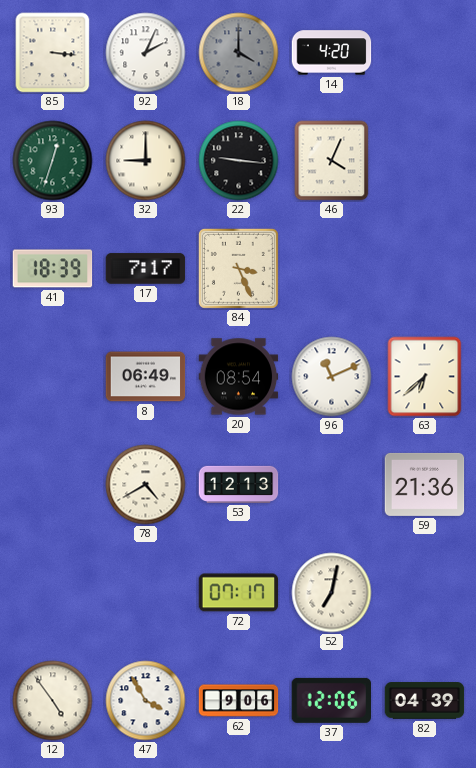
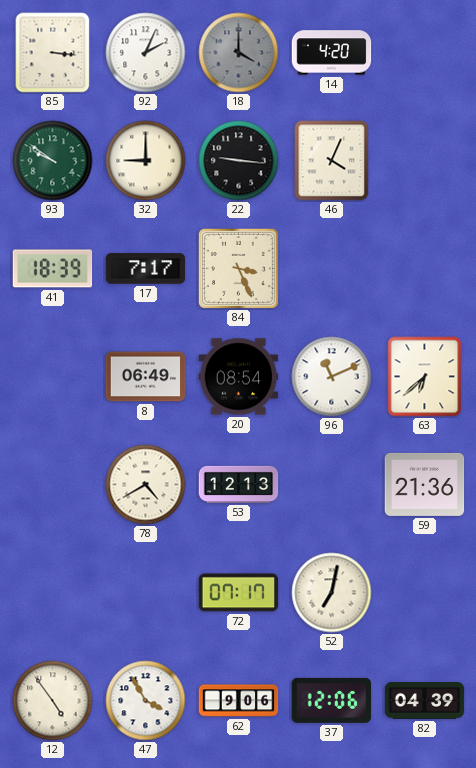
93: 12:33 -> 9:51
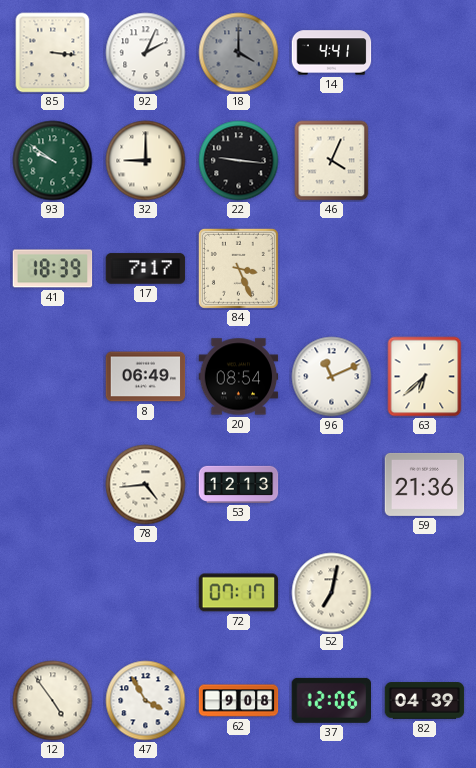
14: 4:20 -> 4:41
78: 4:40 -> 4:44
62: 9:06 -> 9:08
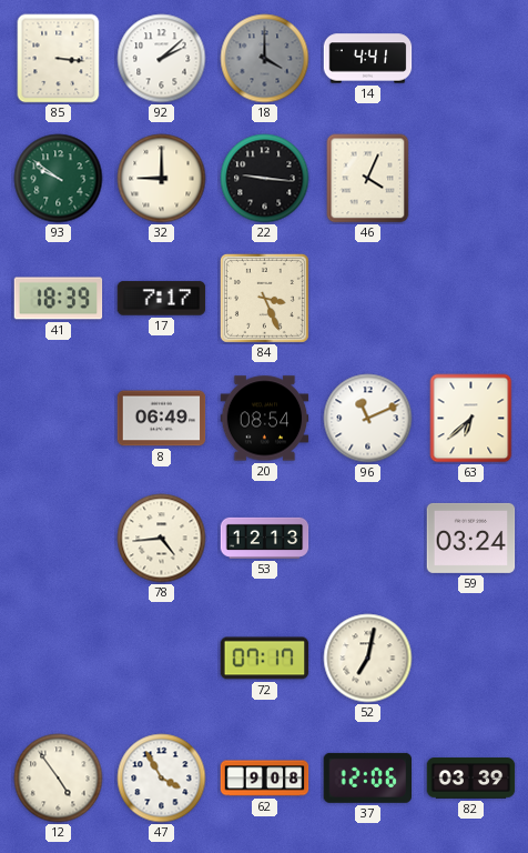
92: 2:04 -> 2:08
59: 21:36 -> 03:24
82: 04:39 -> 03:39
